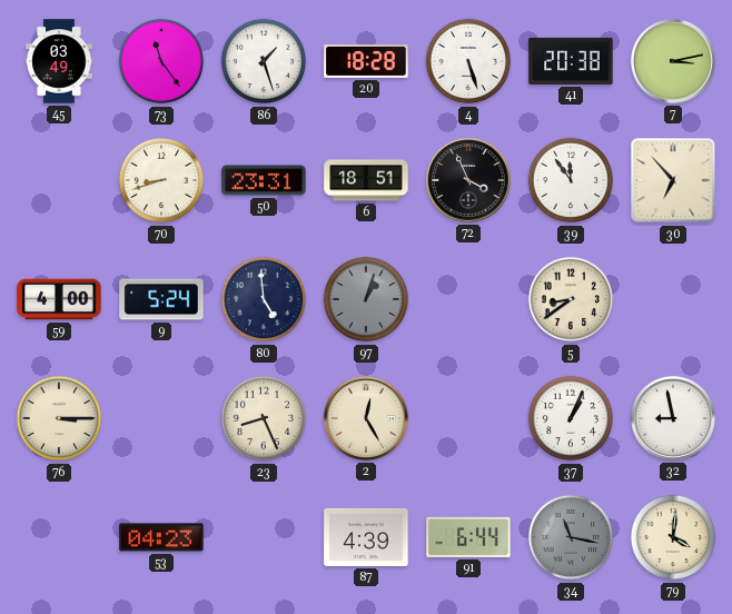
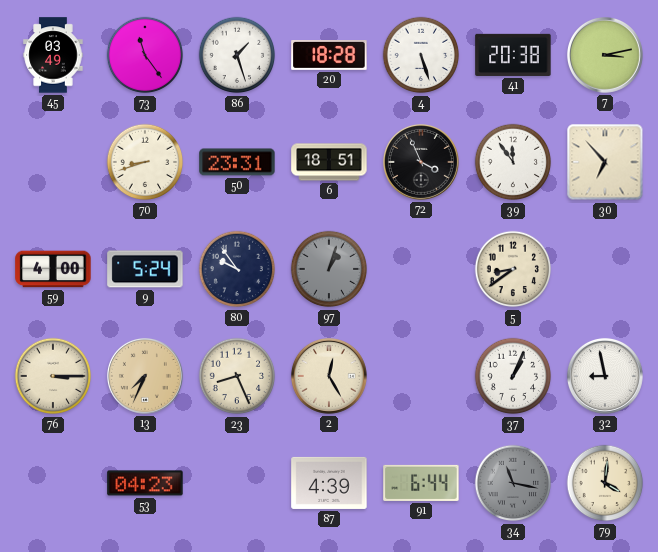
80: 4:59 -> 9:54
13: none -> 7:34
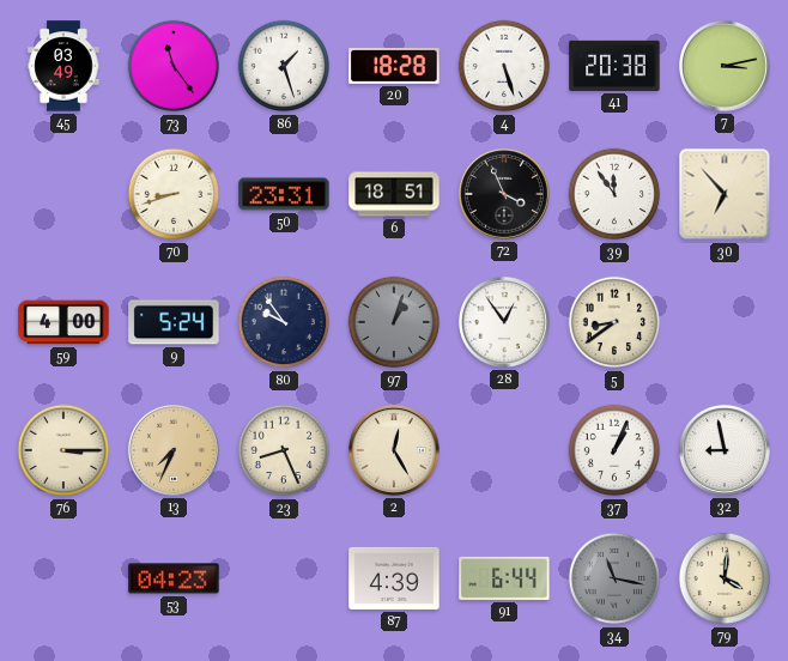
28: none -> 12:54
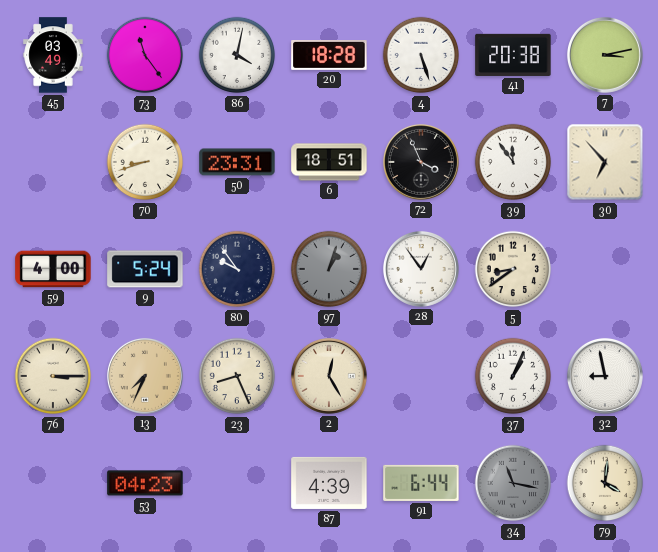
86: 1:27 -> 4:02
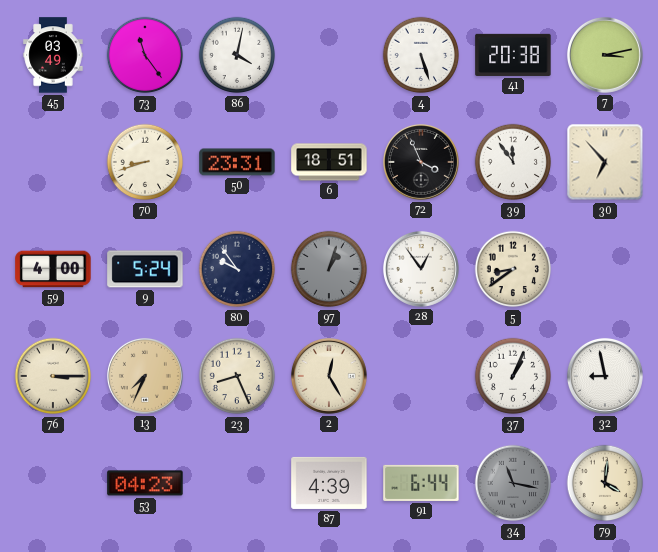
20: 18:28 -> none
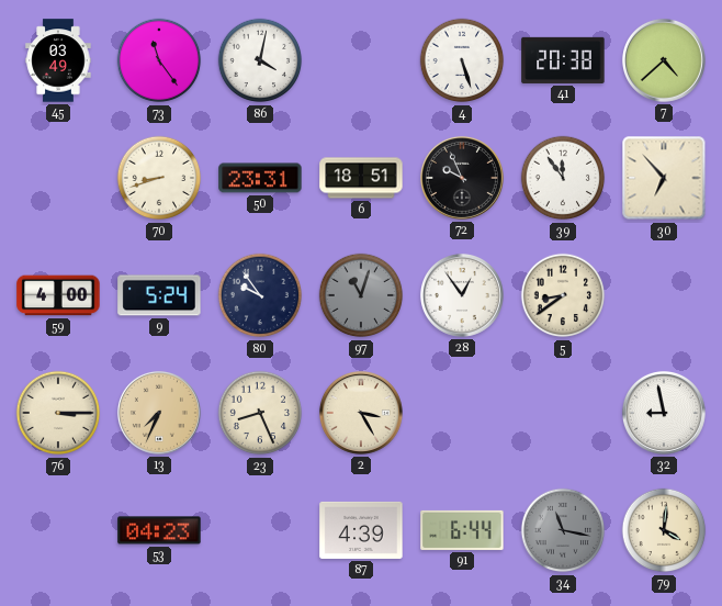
7: 3:13 -> 4:38
72: 3:56 -> 9:56
97: 1:03 -> 11:03
2: 12:25 -> 3:25
37: 1:04 -> none
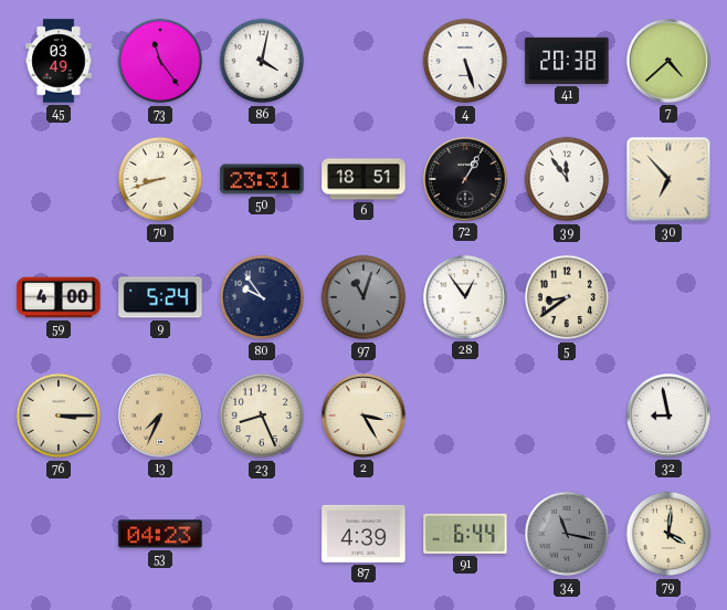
72: 9:56 -> 1:05
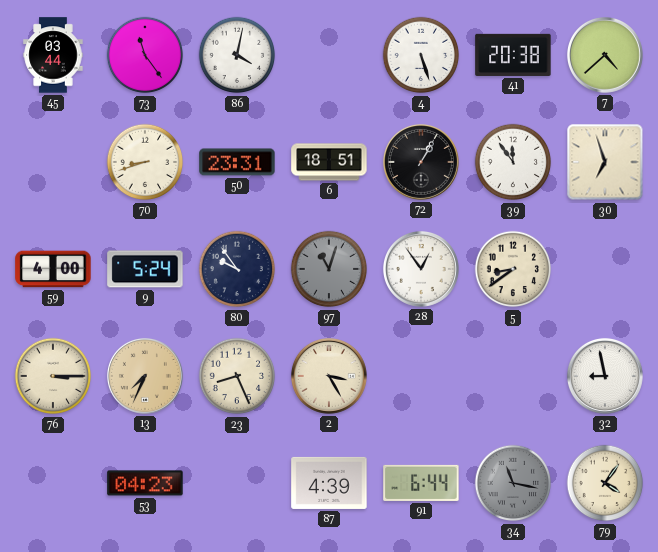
45: 03:49 -> 03:44
30: 6:53 -> 6:57
79: 4:01 -> 4:06
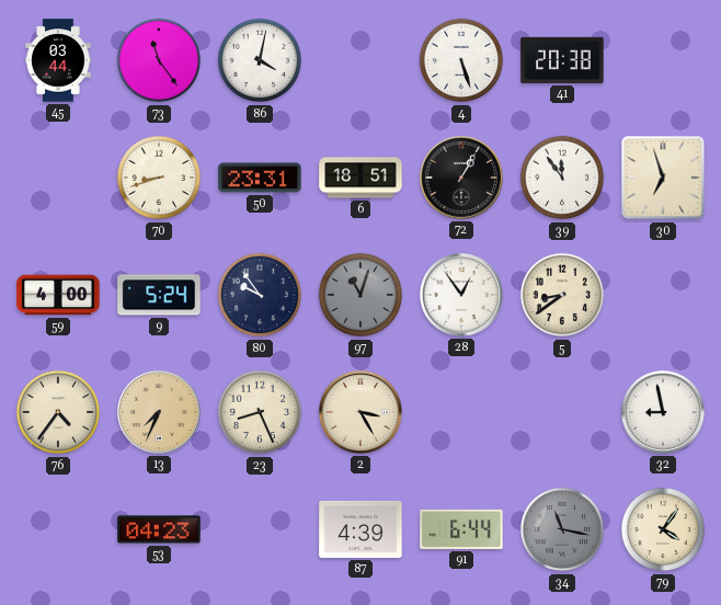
7: 4:38 -> none
76: 3:15 -> 4:36
